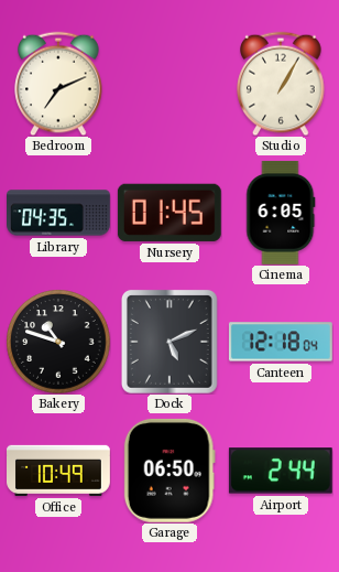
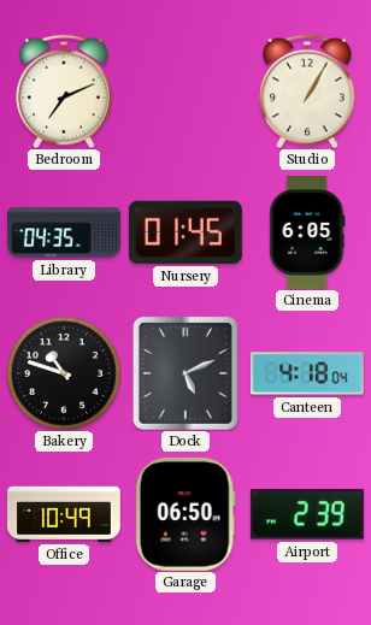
Canteen: 12:18 -> 4:18
Airport: 2:44 -> 2:39
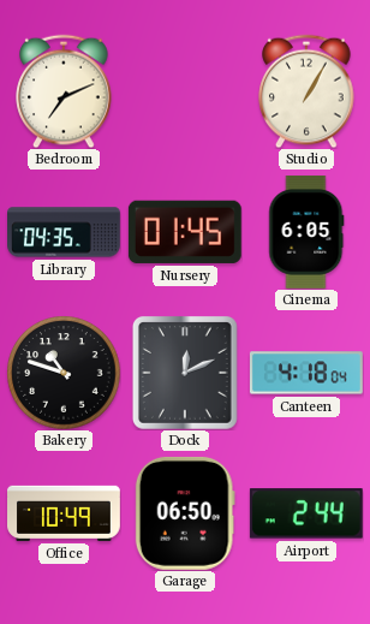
Dock: 5:11 -> 12:11
Airport: 2:39 -> 2:44
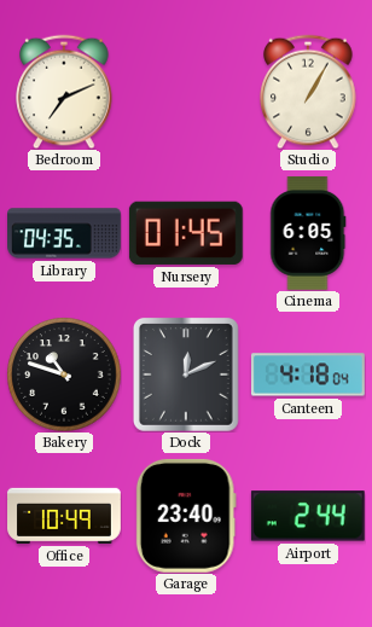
Garage: 06:50 -> 23:40
